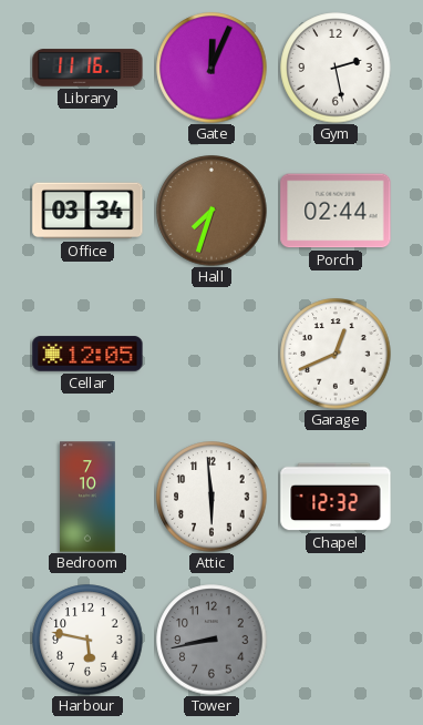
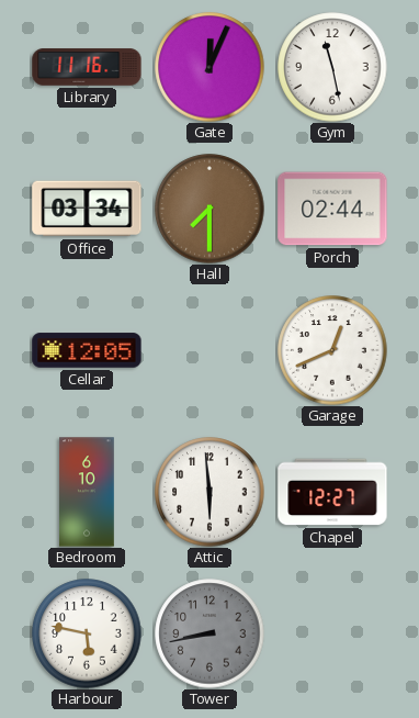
Gym: 2:28 -> 11:28
Hall: 7:33 -> 7:30
Bedroom: 7:10 -> 6:10
Chapel: 12:32 -> 12:27
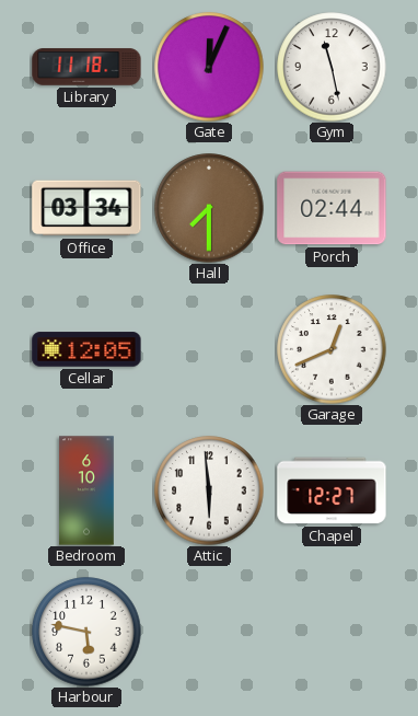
Library: 11:16 -> 11:18
Tower: 8:43 -> none
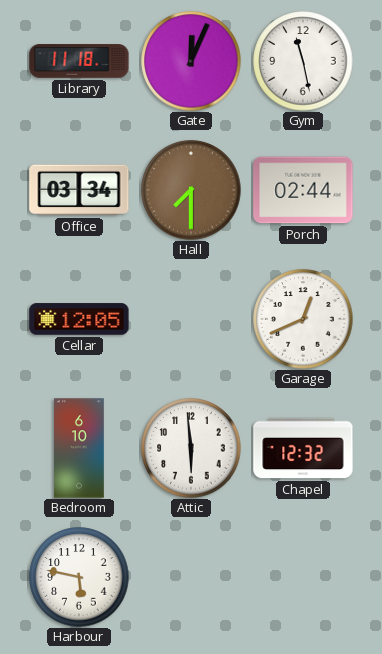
Chapel: 12:27 -> 12:32
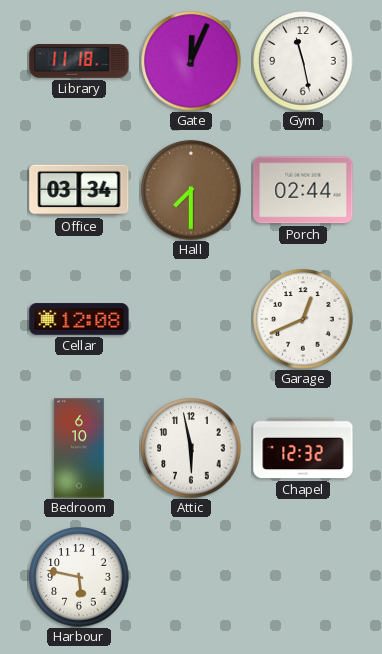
Cellar: 12:05 -> 12:08
Attic: 5:59 -> 5:58
